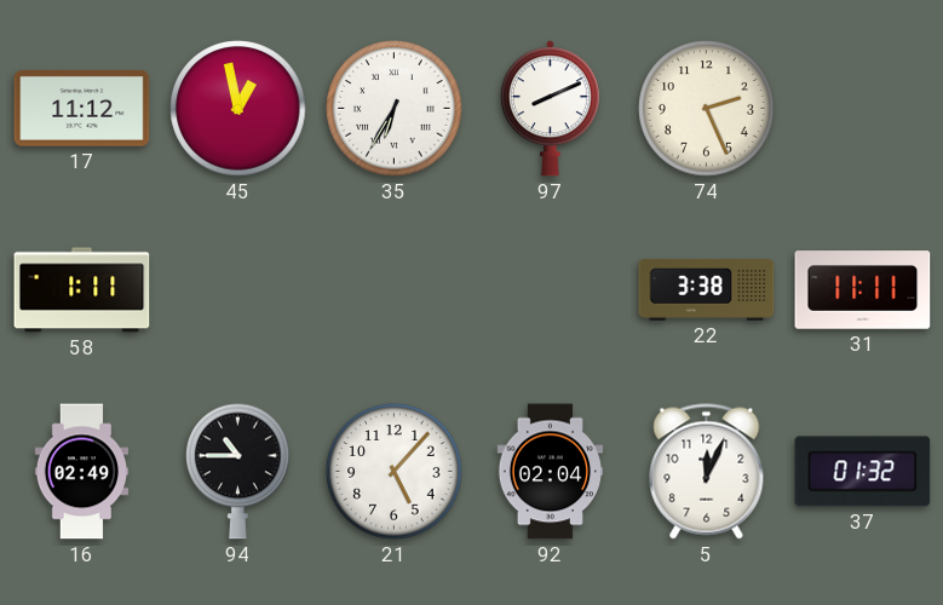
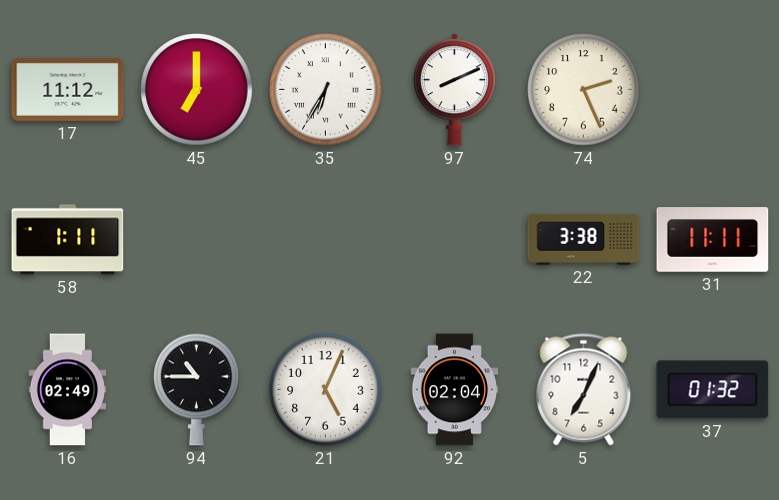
45: 12:58 -> 7:00
21: 5:07 -> 5:04
5: 12:04 -> 7:04
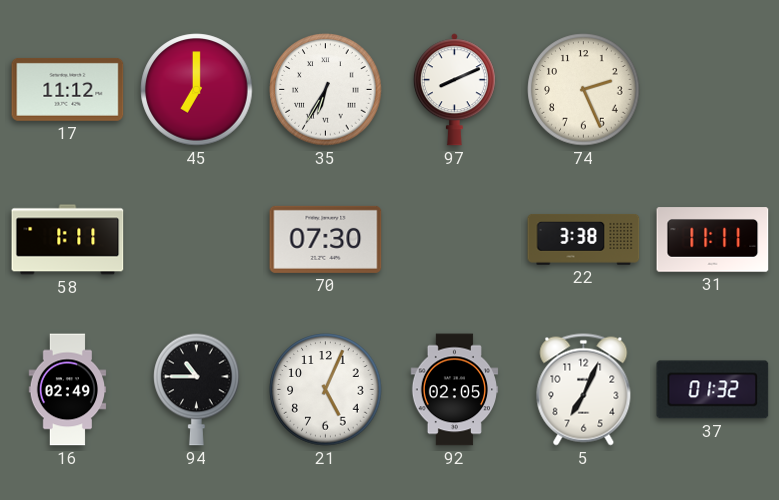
70: none -> 07:30
92: 02:04 -> 02:05
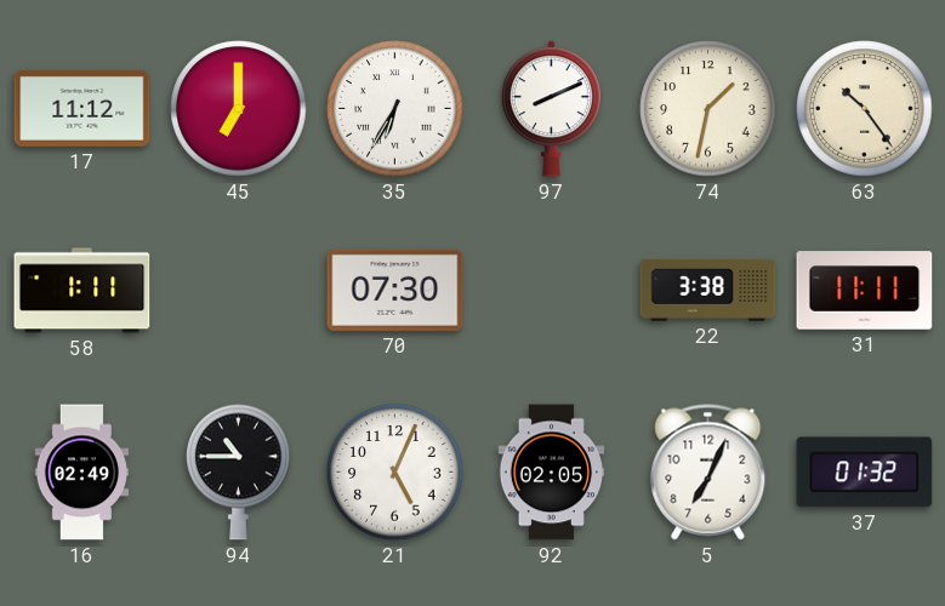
74: 2:26 -> 1:32
63: none -> 10:24
